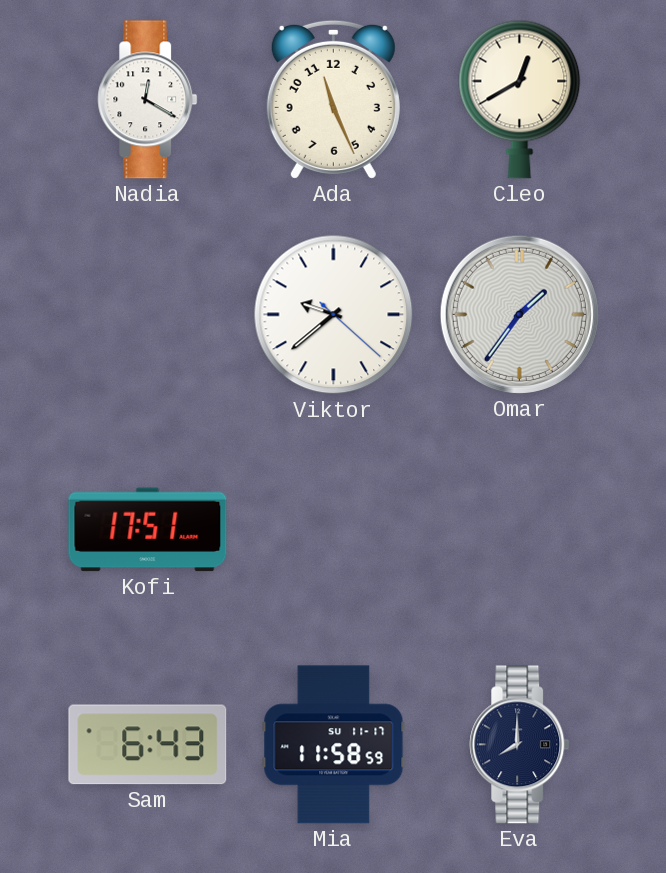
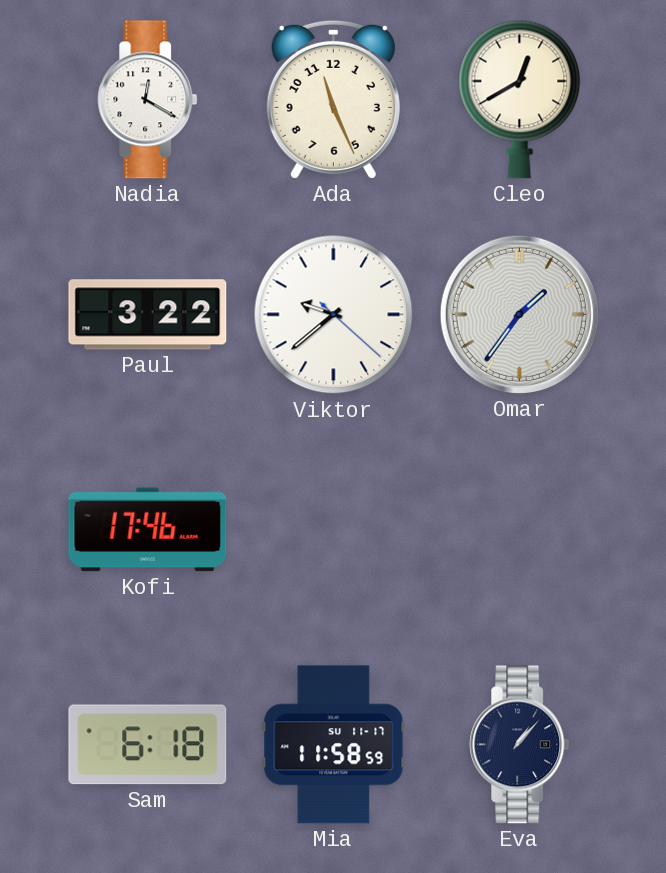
Paul: none -> 3:22
Kofi: 17:51 -> 17:46
Sam: 6:43 -> 6:18
Eva: 8:00 -> 1:07
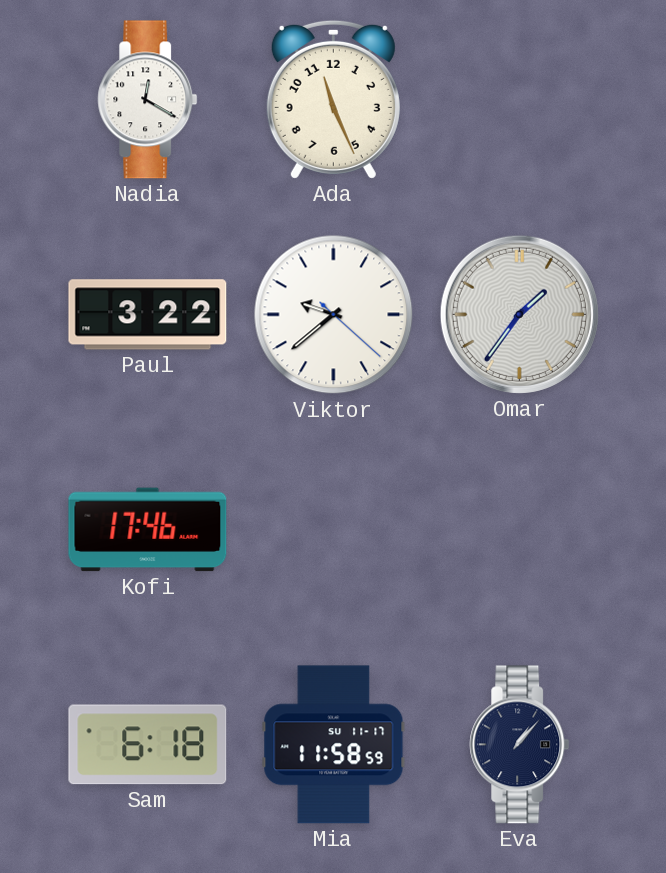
Cleo: 12:40 -> none
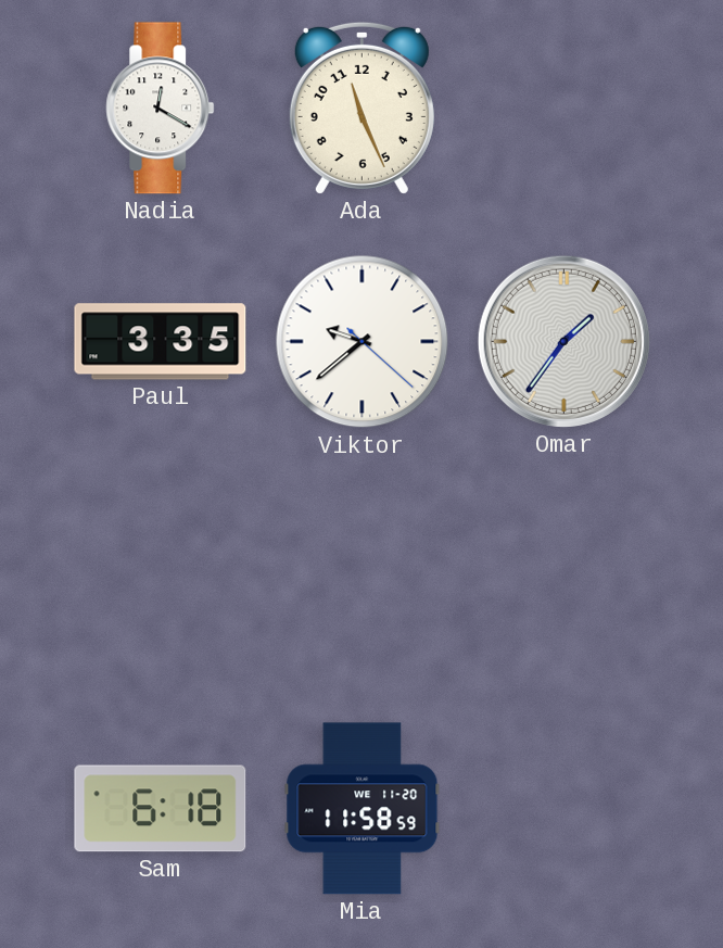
Paul: 3:22 -> 3:35
Kofi: 17:46 -> none
Mia date: SU 11-17 -> WE 11-20
Eva: 1:07 -> none
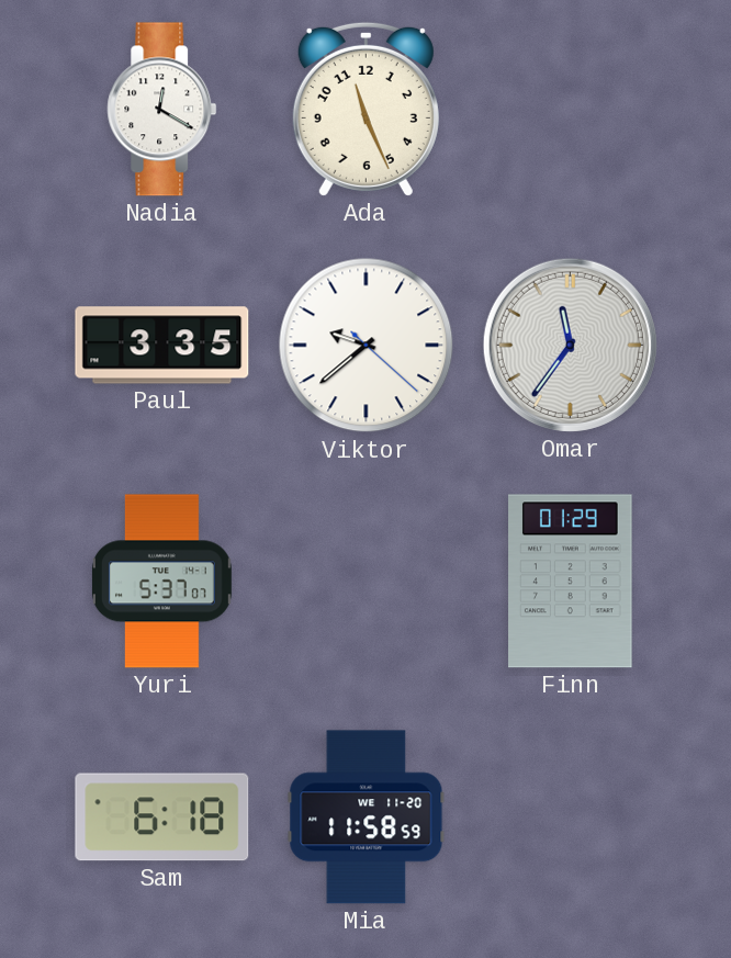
Omar: 1:36 -> 11:36
Yuri: none -> 5:37
Finn: none -> 01:29
